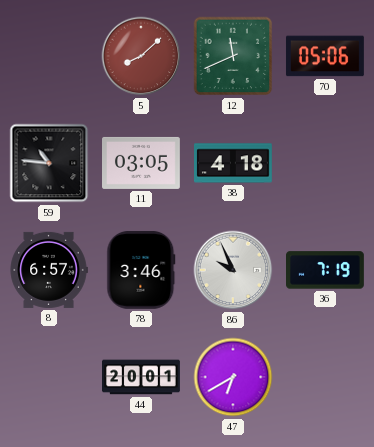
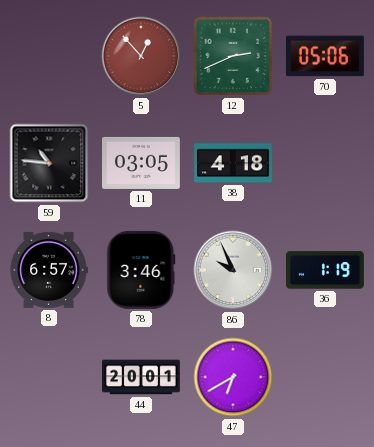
5: 8:08 -> 12:53
12: 11:41 -> 2:41
36: 7:19 -> 1:19
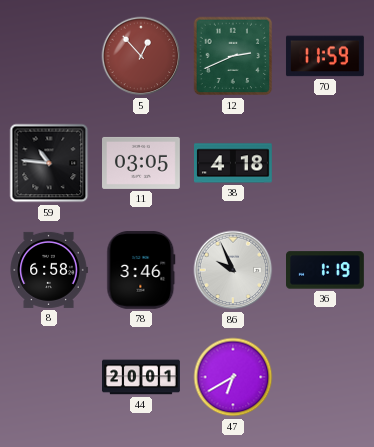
70: 05:06 -> 11:59
8: 6:57 -> 6:58
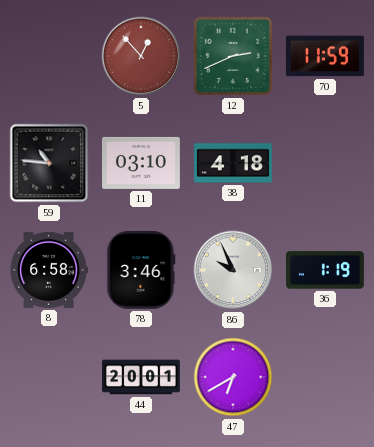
11: 03:05 -> 03:10
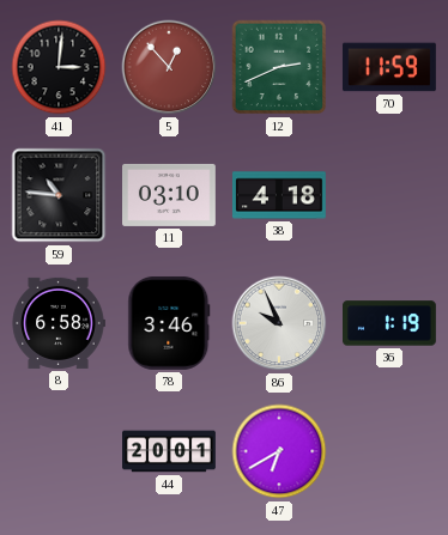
41: none -> 3:01
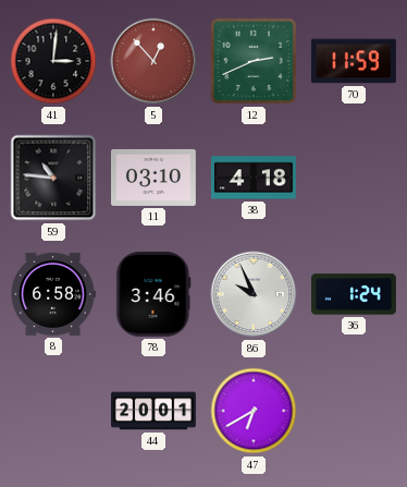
36: 1:19 -> 1:24
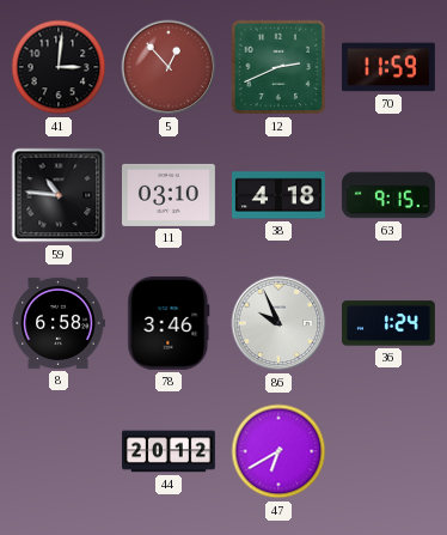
63: none -> 9:15
44: 20:01 -> 20:12
